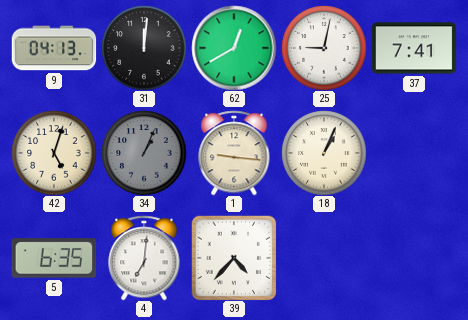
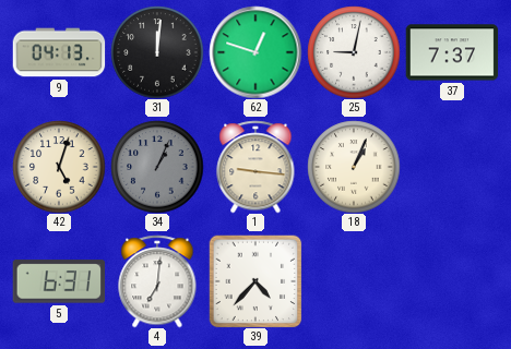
62: 12:40 -> 12:48
37: 7:41 -> 7:37
5: 6:35 -> 6:31
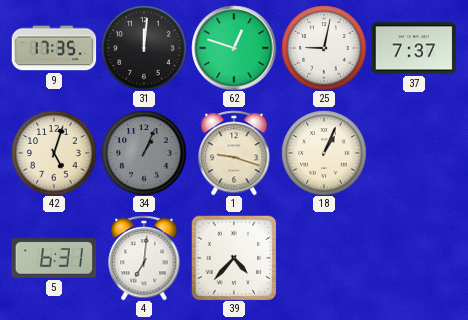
9: 04:13 -> 17:35
1: 9:16 -> 9:18
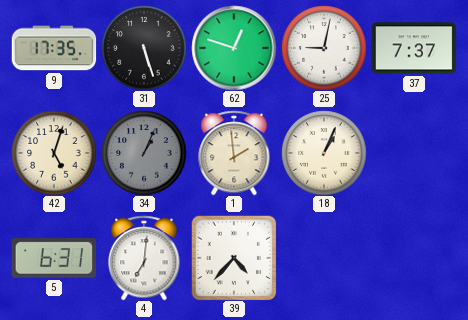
31: 12:01 -> 5:27
1: 9:18 -> 1:59
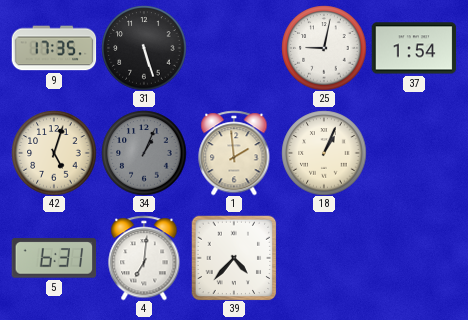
62: 12:48 -> none
37: 7:37 -> 1:54
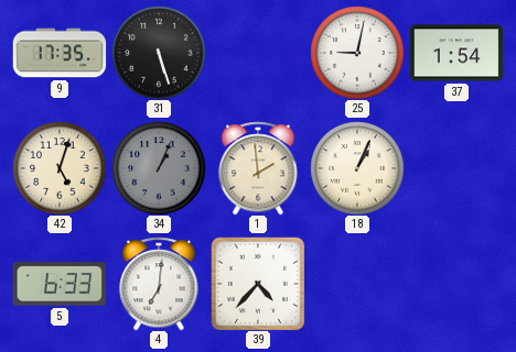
5: 6:31 -> 6:33
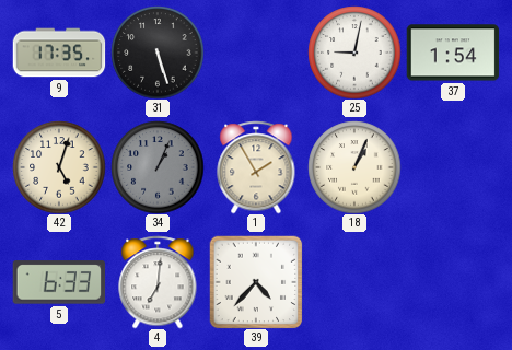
1: 1:59 -> 1:55
